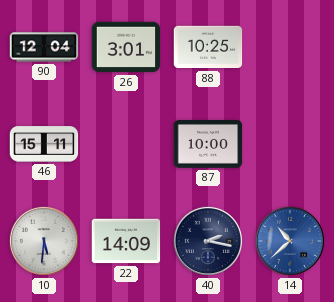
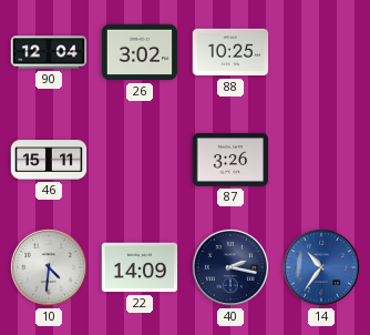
26: 3:01 -> 3:02
87: 10:00 -> 3:26
10: 5:31 -> 4:31
14: 10:38 -> 10:36
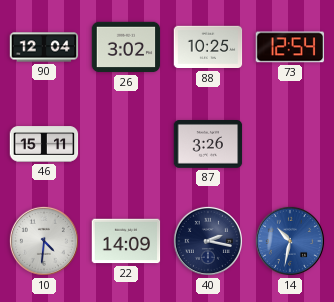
73: none -> 12:54
14: 10:36 -> 10:32
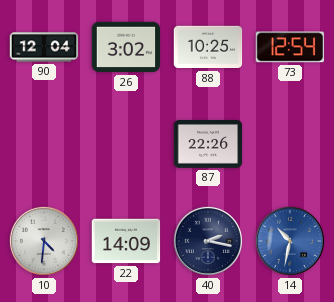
46: 15:11 -> none
87: 3:26 -> 22:26
